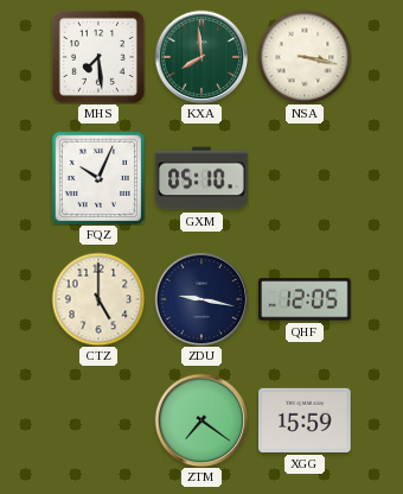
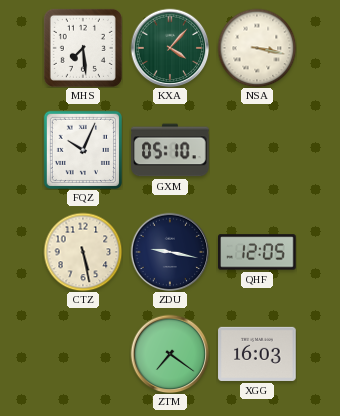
KXA: 7:59 -> 4:07
CTZ: 5:00 -> 5:28
XGG: 15:59 -> 16:03
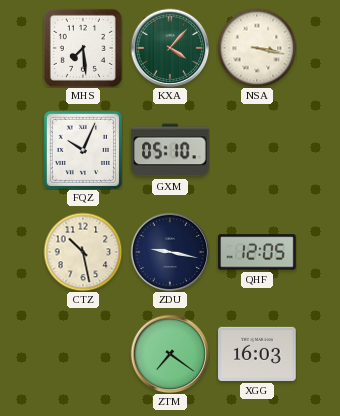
CTZ: 5:28 -> 10:28
